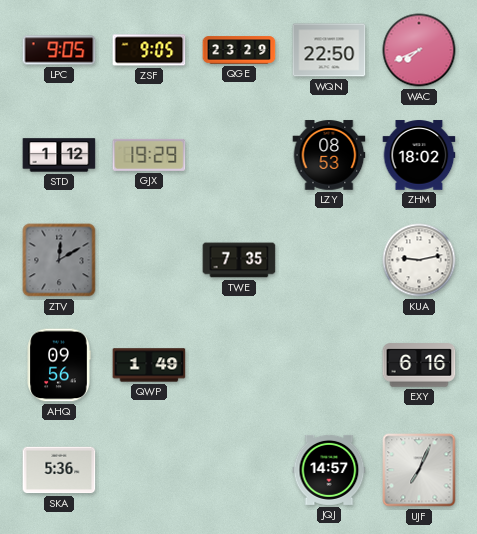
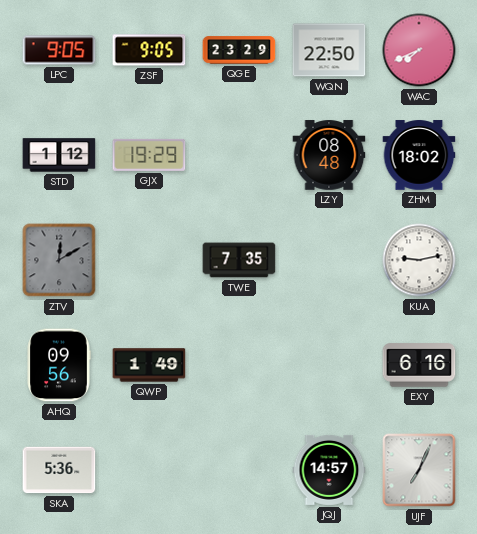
LZY: 08:53 -> 08:48
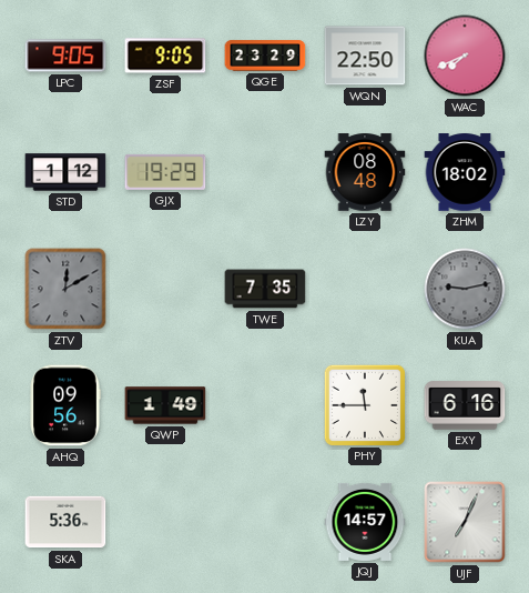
KUA dial: white -> grey
PHY: none -> 11:45
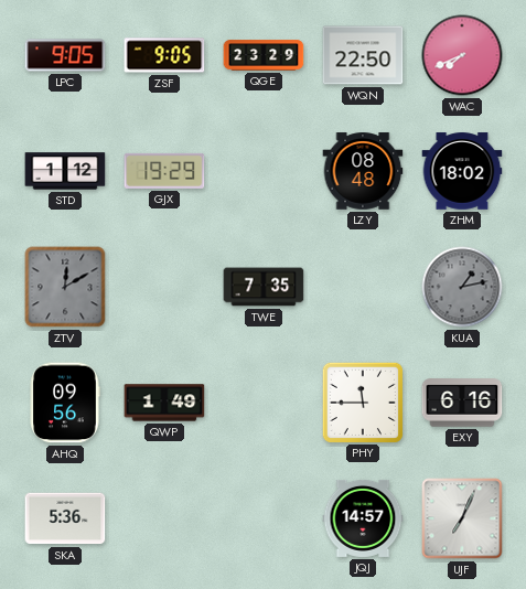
KUA: 9:13 -> 1:13
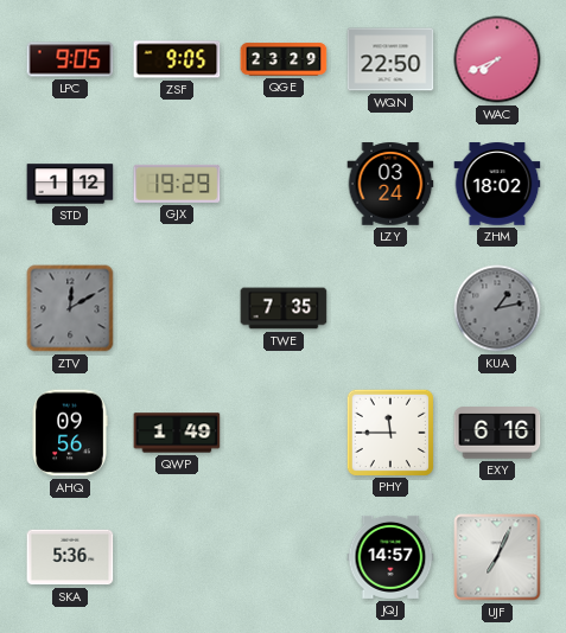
LZY: 08:48 -> 03:24
